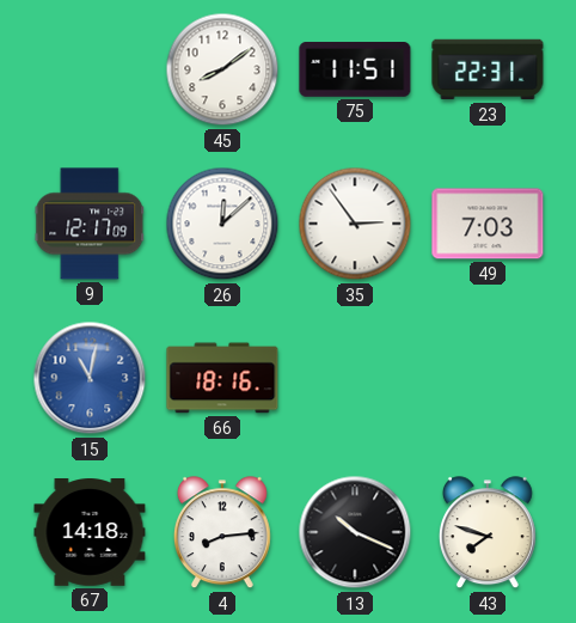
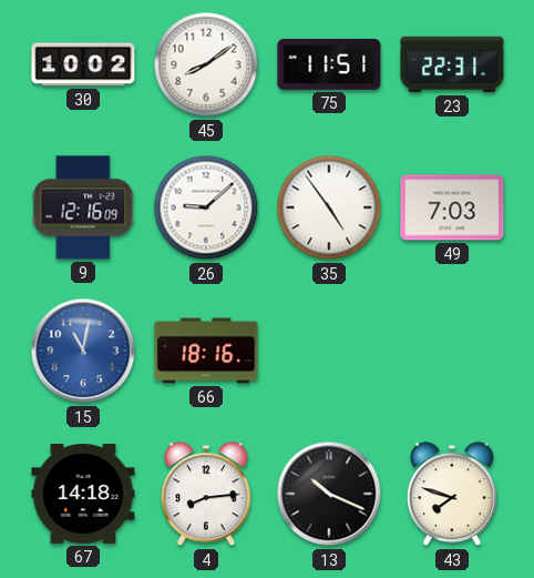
30: none -> 10:02
9: 12:17 -> 12:16
26: 12:08 -> 9:08
35: 2:54 -> 4:54
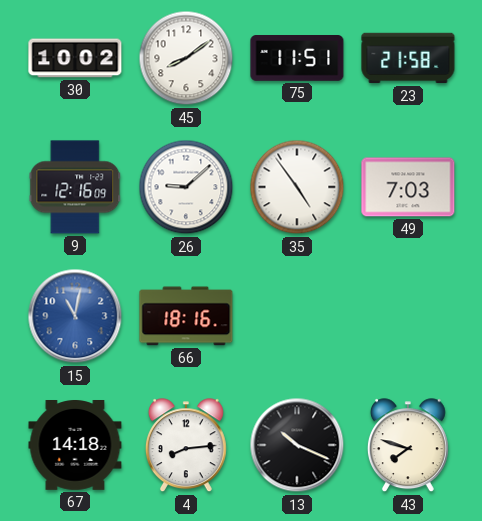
23: 22:31 -> 21:58
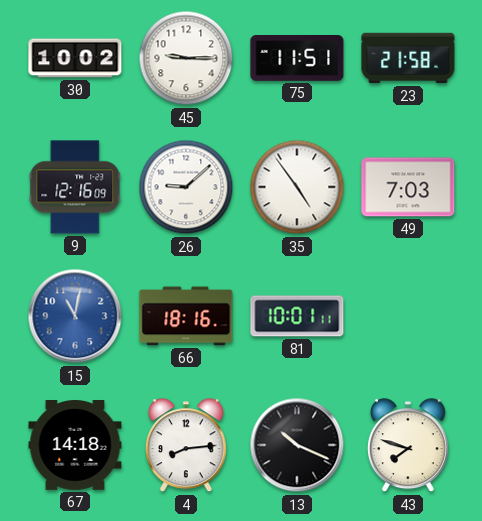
45: 8:09 -> 9:15
81: none -> 10:01
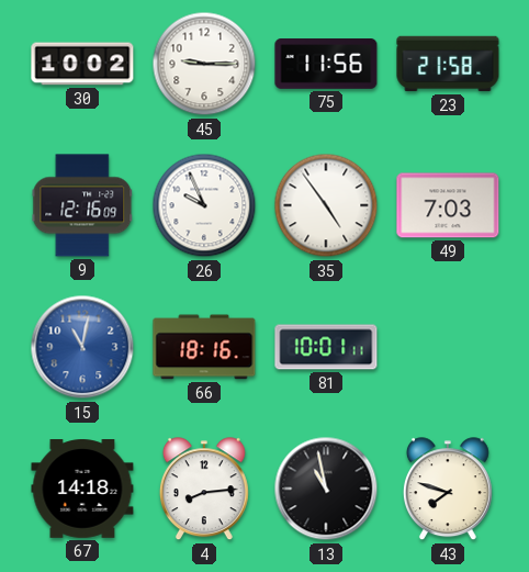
75: 11:51 -> 11:56
26: 9:08 -> 9:56
13: 10:19 -> 10:58
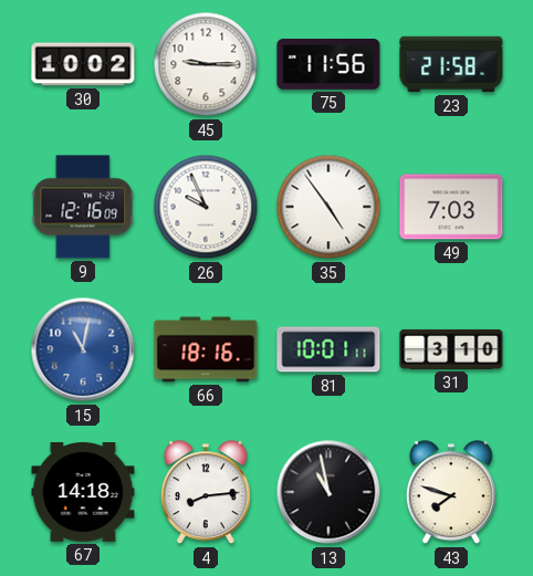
31: none -> 3:10
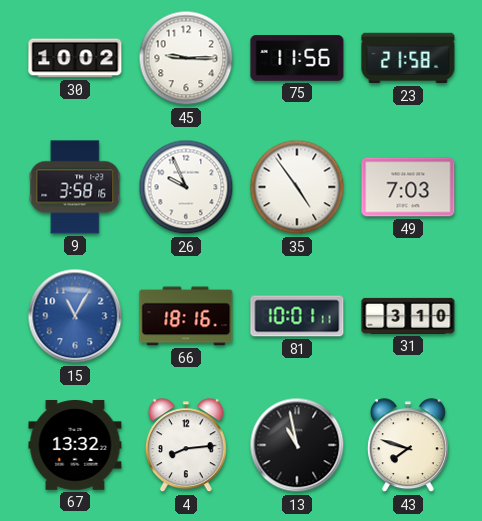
9: 12:16 -> 3:58
15: 11:02 -> 11:05
67: 14:18 -> 13:32
